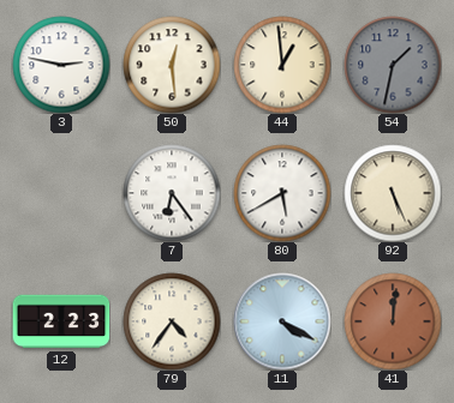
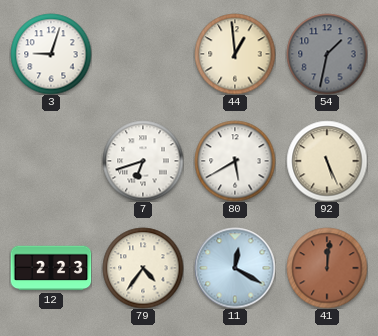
3: 2:47 -> 9:03
50: 12:29 -> none
7: 6:24 -> 6:42
11: 4:20 -> 12:20
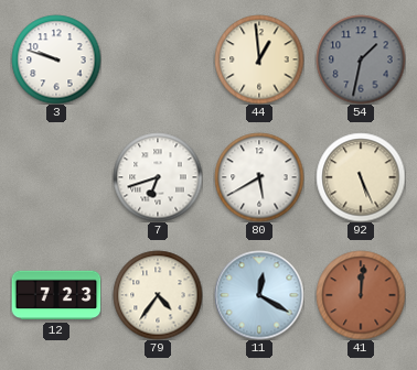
3: 9:03 -> 9:48
12: 2:23 -> 7:23
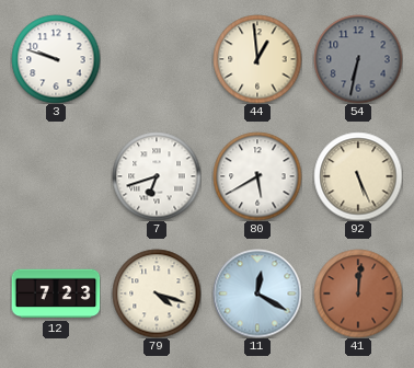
54: 1:32 -> 6:32
79: 4:36 -> 4:18
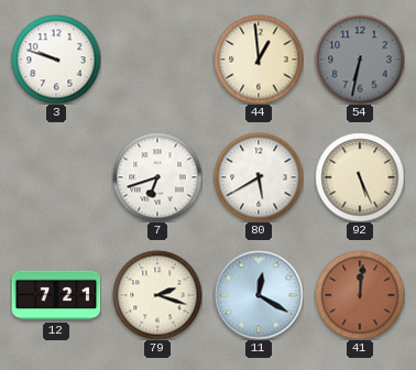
12: 7:23 -> 7:21
79: 4:18 -> 2:18
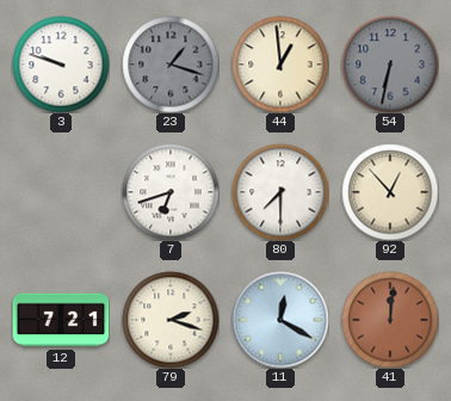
23: none -> 1:18
80: 5:40 -> 7:30
92: 5:26 -> 12:53
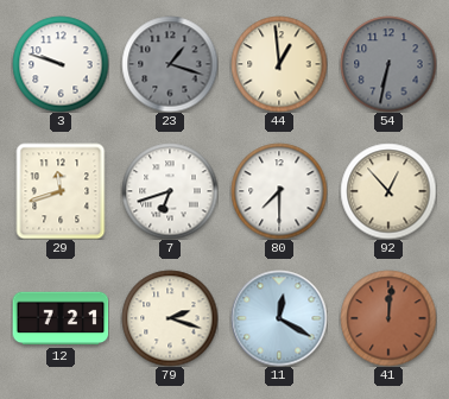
29: none -> 11:42
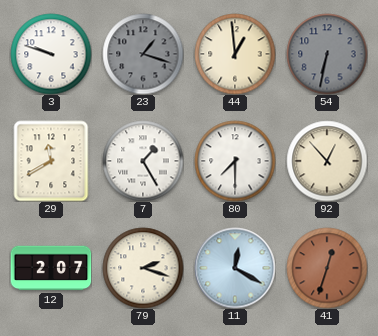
29: 11:42 -> 11:40
7: 6:42 -> 1:25
12: 7:21 -> 2:07
41: 12:01 -> 12:33
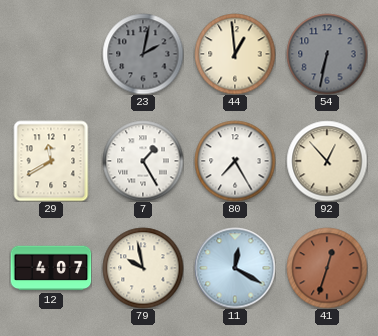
3: 9:48 -> none
23: 1:18 -> 2:02
80: 7:30 -> 7:25
12: 2:07 -> 4:07
79: 2:18 -> 9:58
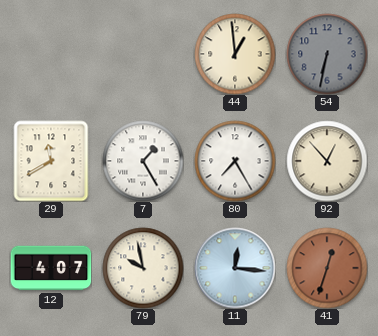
23: 2:02 -> none
11: 12:20 -> 12:16
